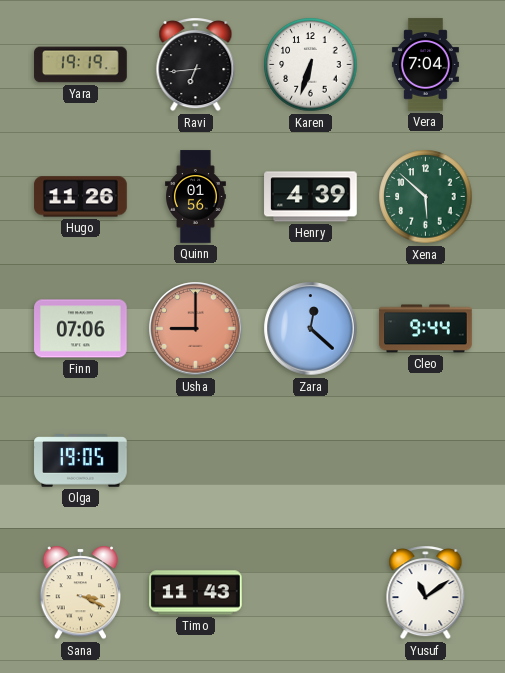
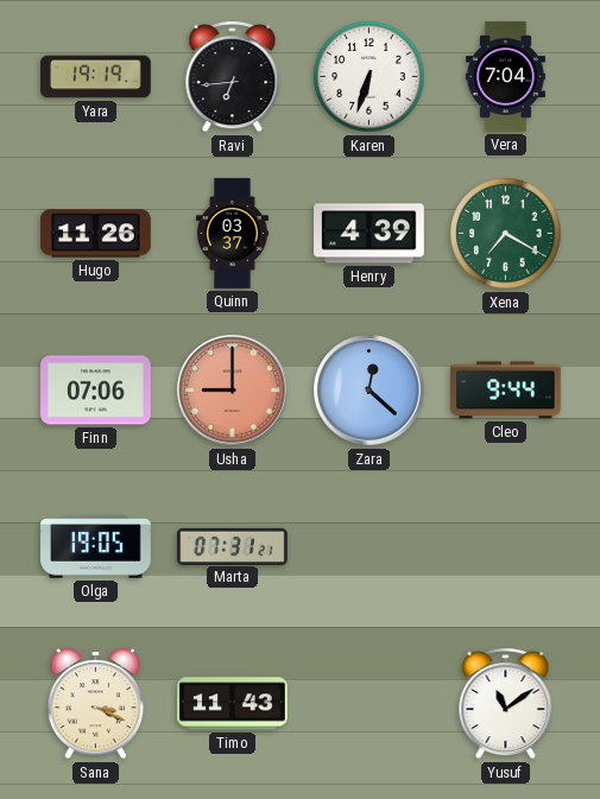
Quinn: 01:56 -> 03:37
Xena: 5:52 -> 7:20
Marta: none -> 07:31
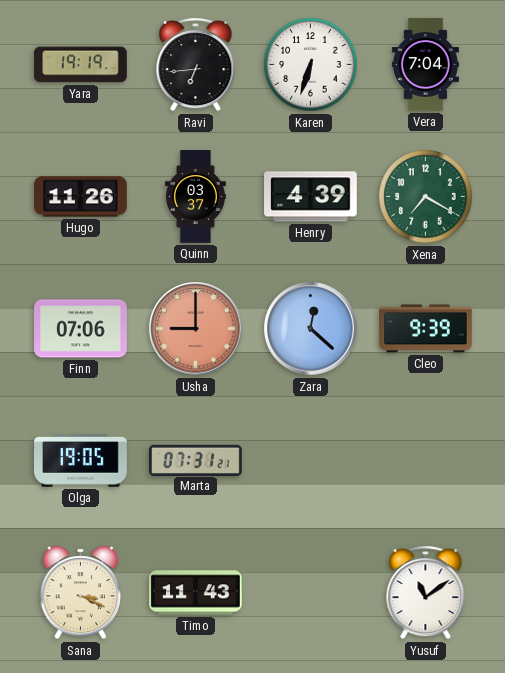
Cleo: 9:44 -> 9:39
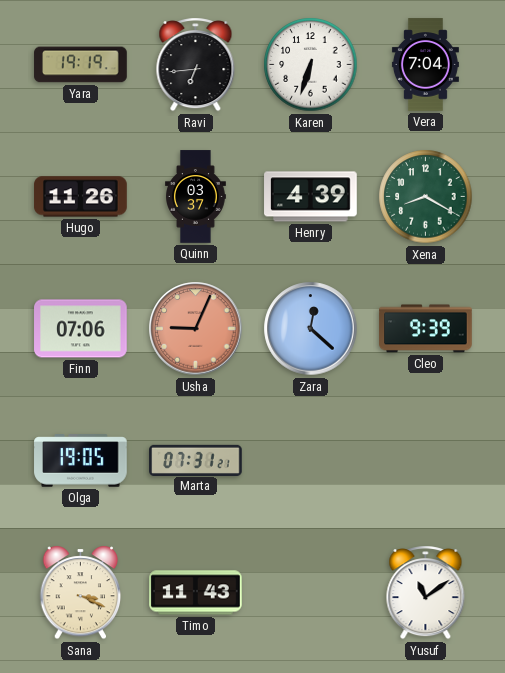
Xena: 7:20 -> 8:20
Usha: 9:00 -> 9:04
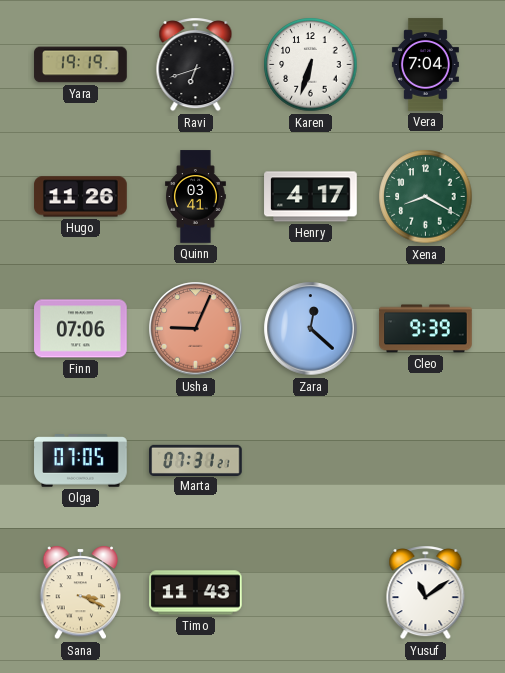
Ravi: 6:44 -> 6:42
Quinn: 03:37 -> 03:41
Henry: 4:39 -> 4:17
Olga: 19:05 -> 07:05
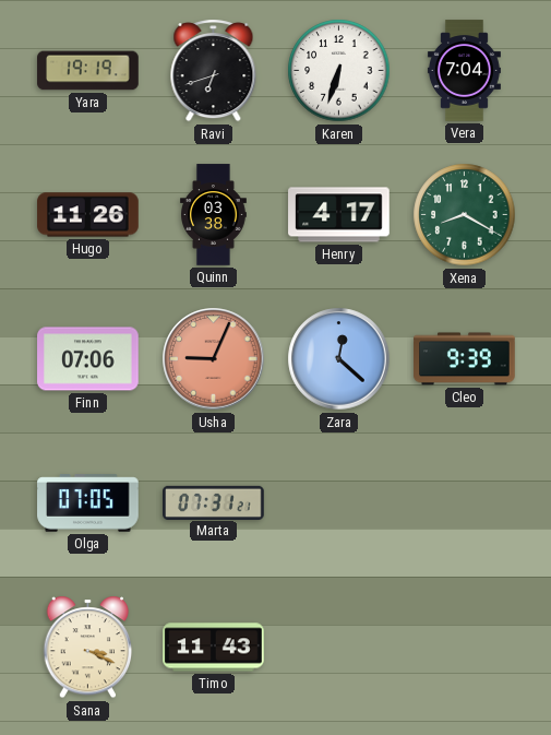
Quinn: 03:41 -> 03:38
Yusuf: 11:09 -> none
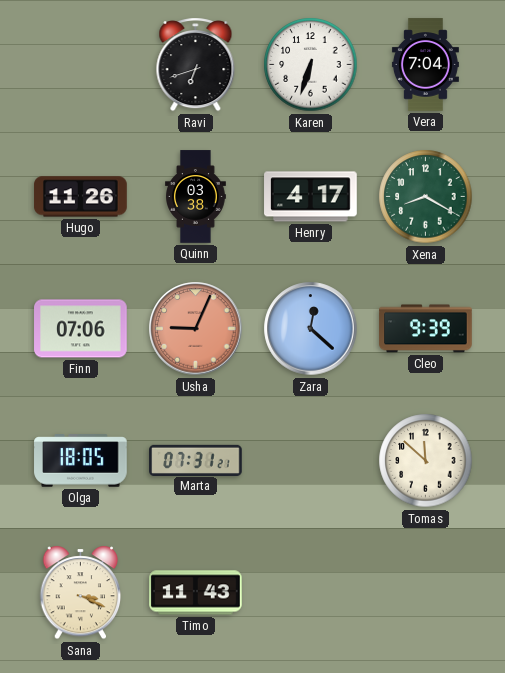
Yara: 19:19 -> none
Olga: 07:05 -> 18:05
Tomas: none -> 11:52
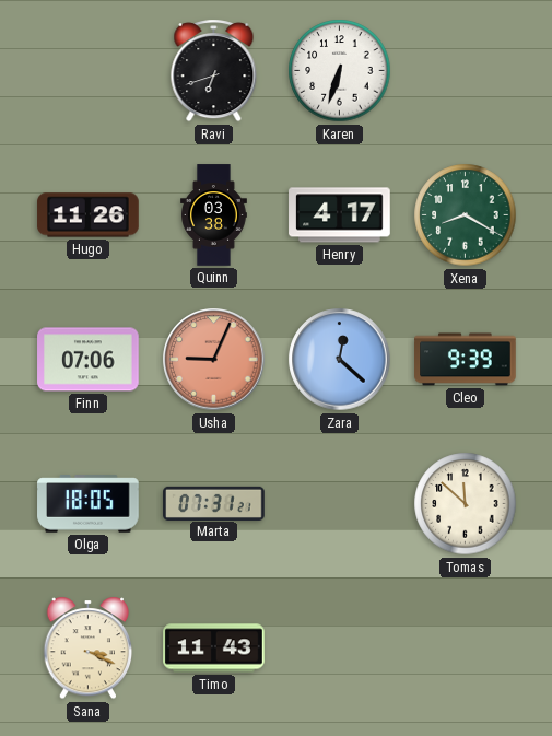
Vera: 7:04 -> none
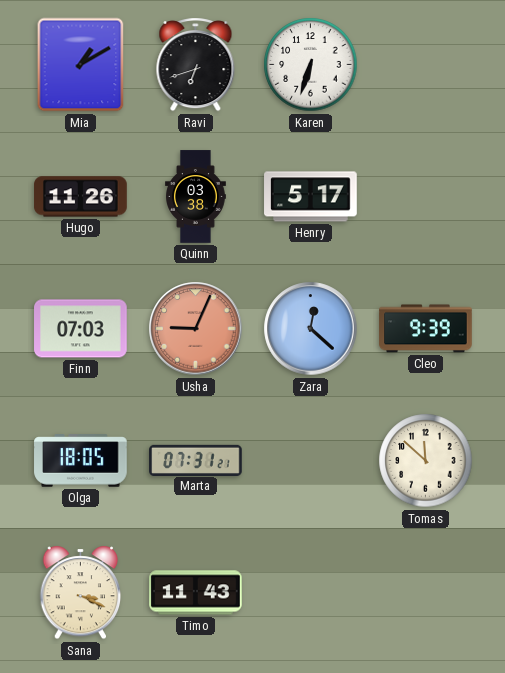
Mia: none -> 1:10
Henry: 4:17 -> 5:17
Xena: 8:20 -> none
Finn: 07:06 -> 07:03
